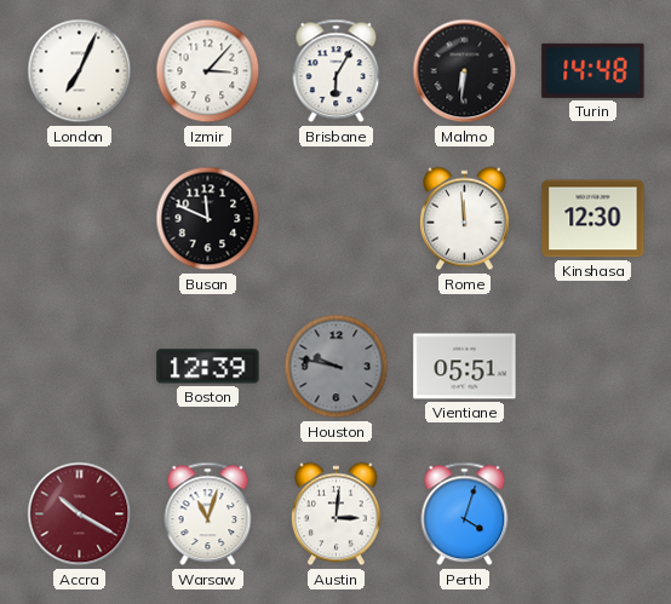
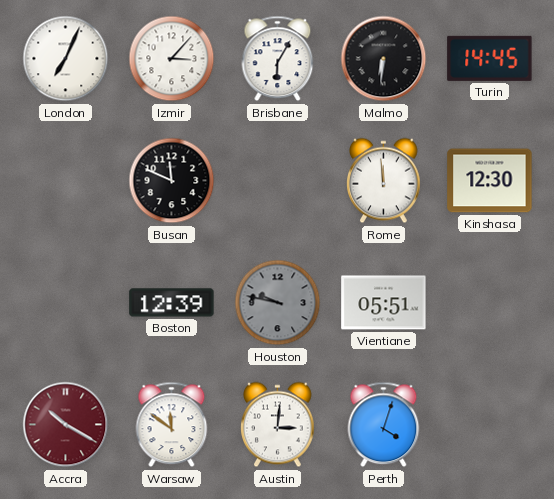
Turin: 14:48 -> 14:45
Warsaw: 11:03 -> 11:51
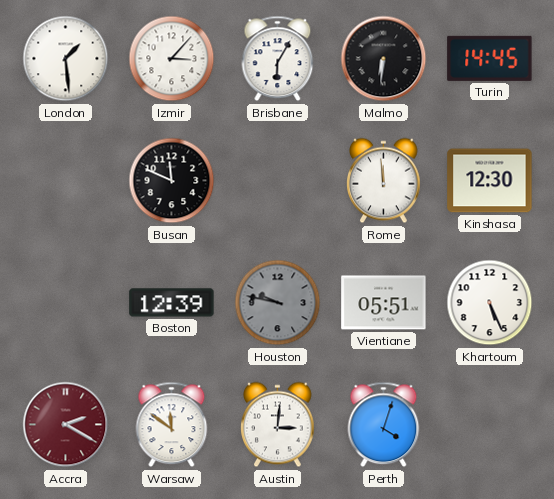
London: 7:04 -> 1:29
Khartoum: none -> 5:26
Accra: 10:20 -> 2:20
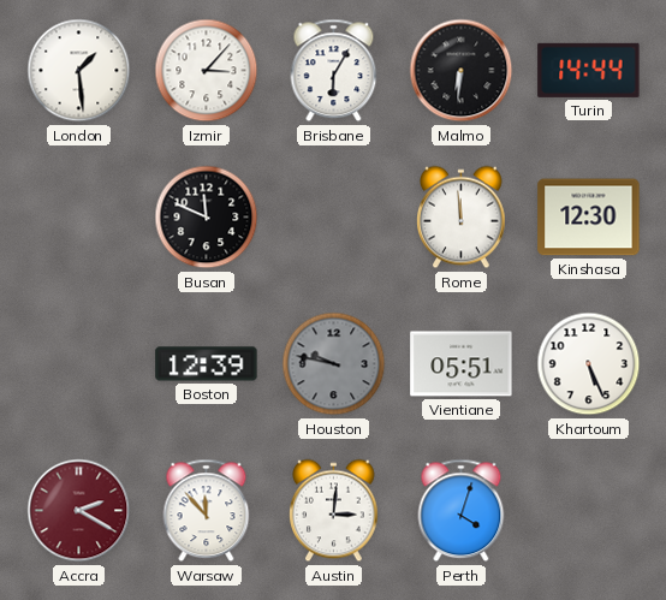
Turin: 14:45 -> 14:44
Warsaw: 11:51 -> 11:53
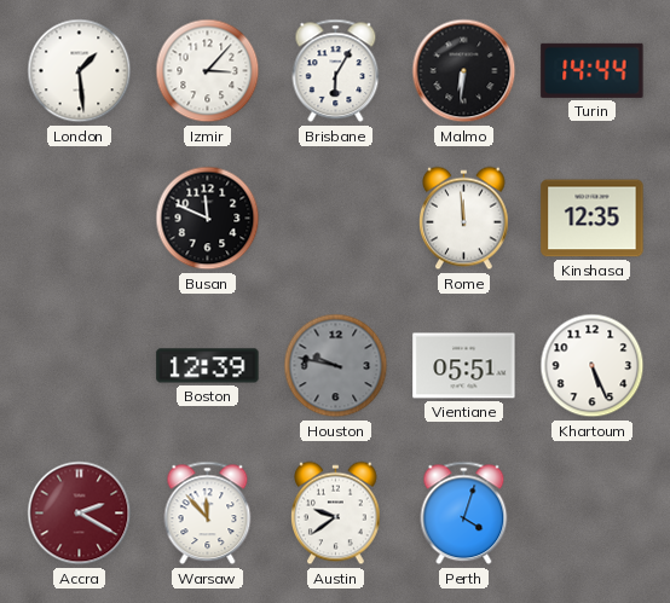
Kinshasa: 12:30 -> 12:35
Austin: 3:01 -> 9:39
